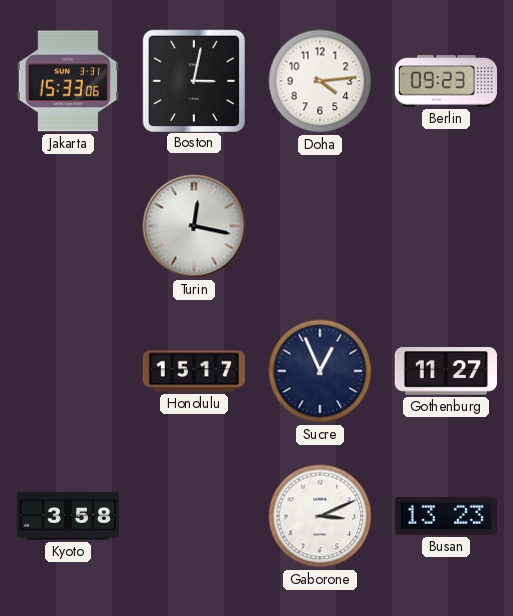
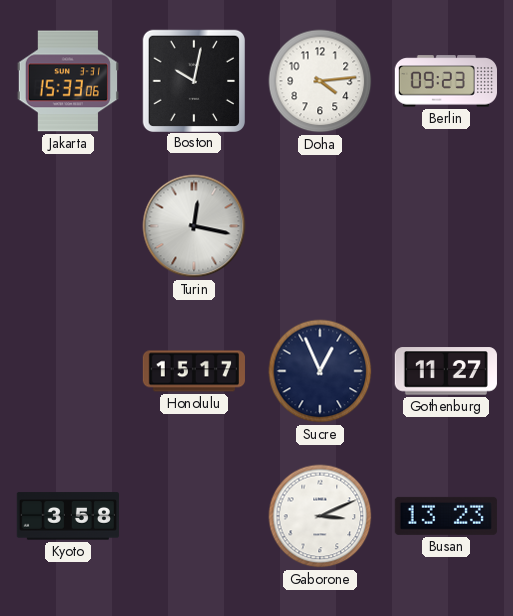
Boston: 3:02 -> 10:02
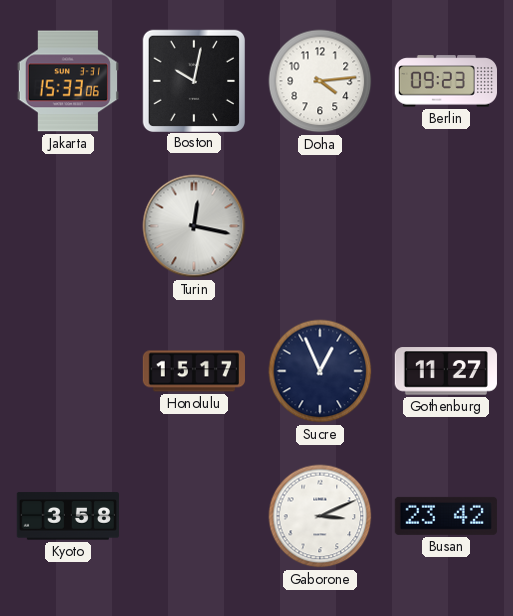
Busan: 13:23 -> 23:42
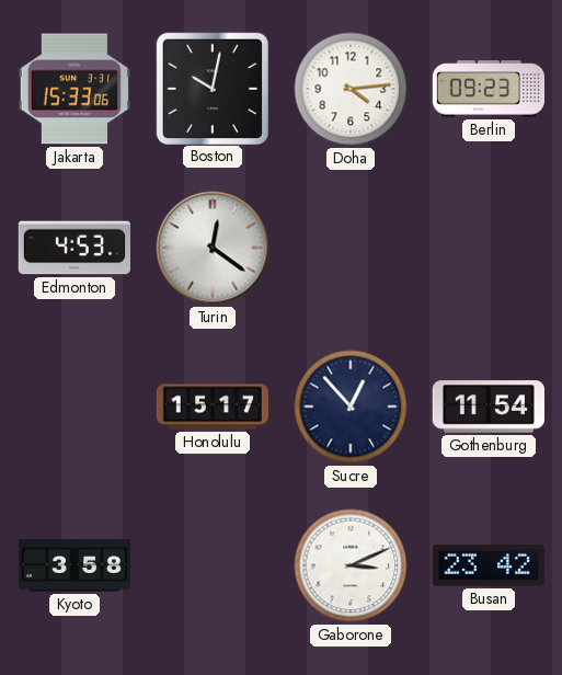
Edmonton: none -> 4:53
Turin: 12:17 -> 12:21
Sucre: 12:56 -> 12:53
Gothenburg: 11:27 -> 11:54
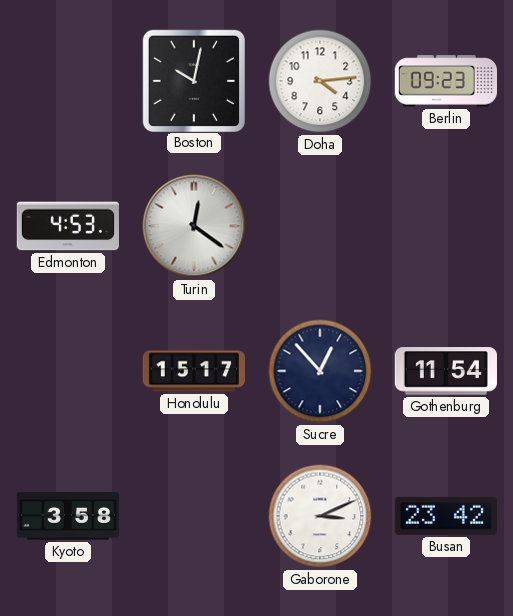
Jakarta: 15:33 -> none
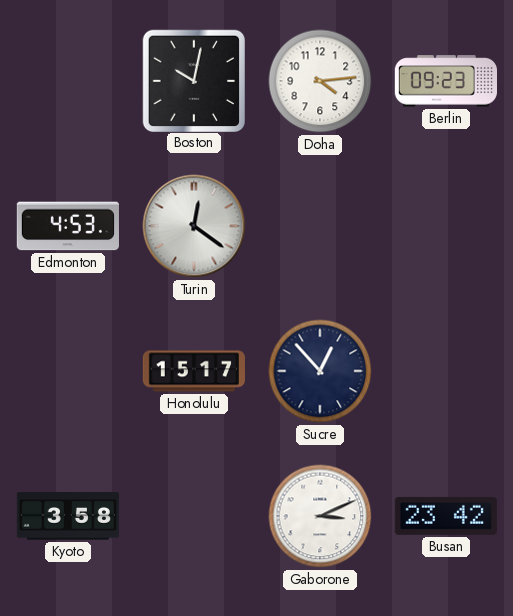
Gothenburg: 11:54 -> none
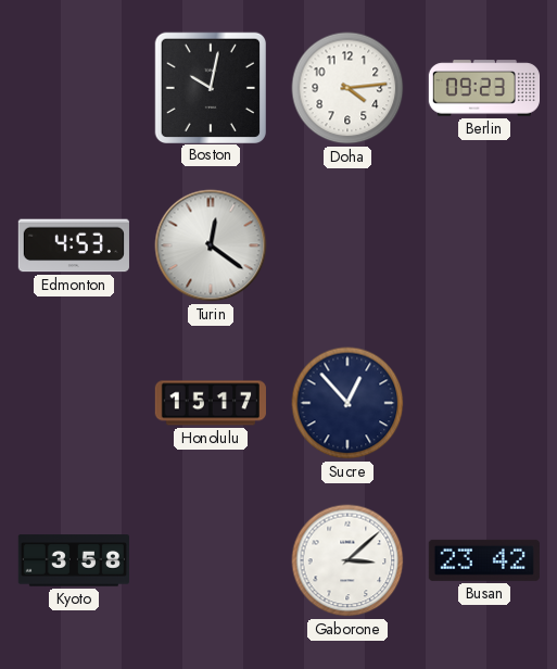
Gaborone: 3:11 -> 3:08
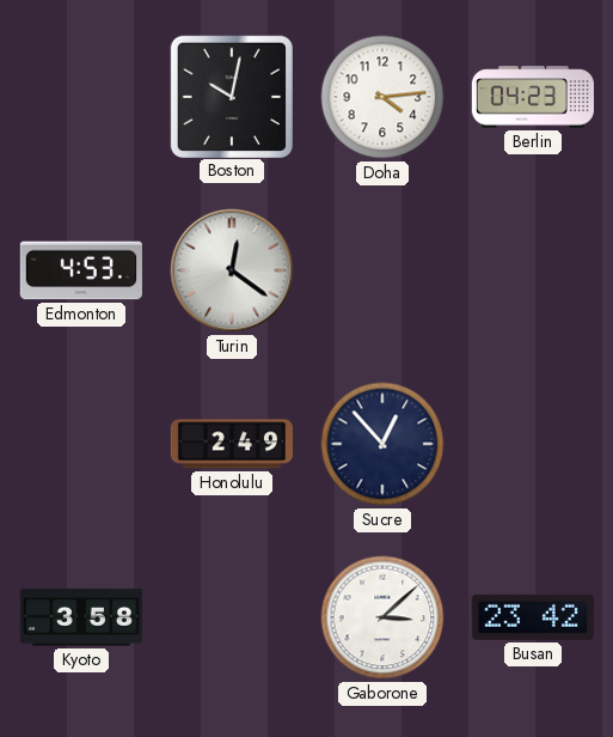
Berlin: 09:23 -> 04:23
Honolulu: 15:17 -> 2:49
